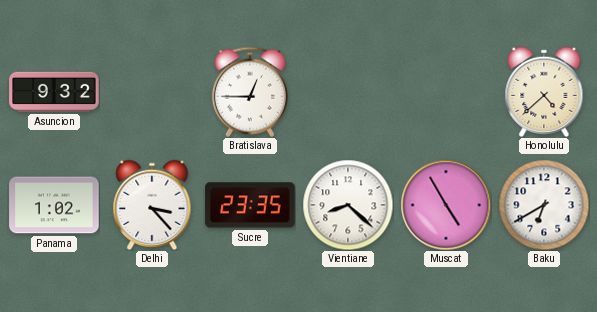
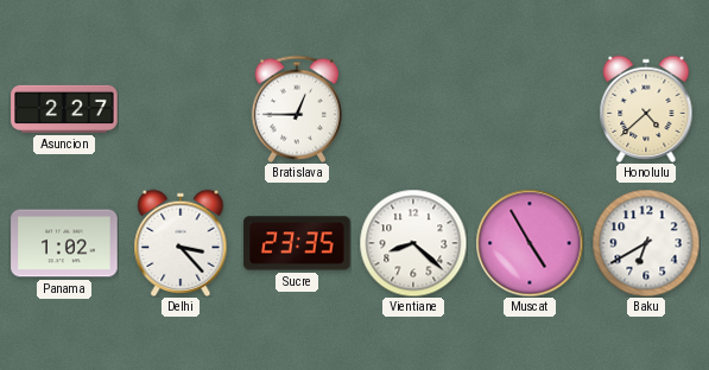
Asuncion: 9:32 -> 2:27
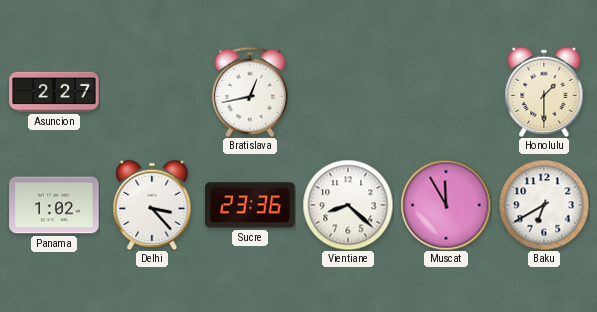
Bratislava: 12:45 -> 12:43
Honolulu: 4:38 -> 1:30
Sucre: 23:35 -> 23:36
Muscat: 4:55 -> 11:55
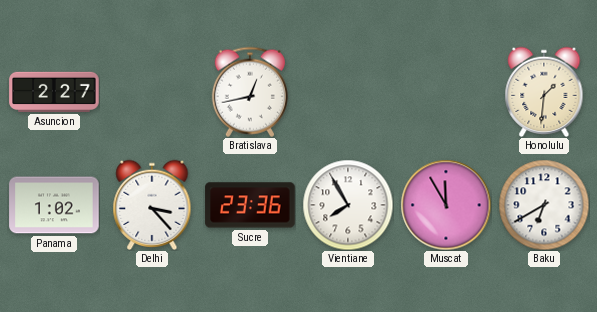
Honolulu: 1:30 -> 1:31
Vientiane: 8:22 -> 7:55
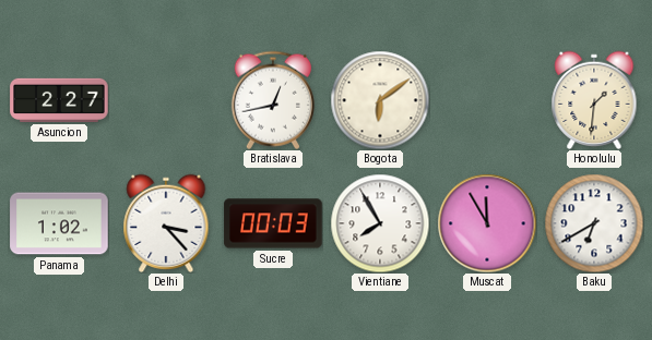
Bogota: none -> 6:09
Sucre: 23:36 -> 00:03
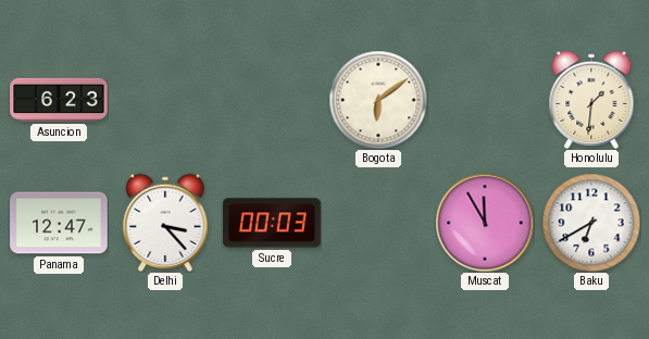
Asuncion: 2:27 -> 6:23
Bratislava: 12:43 -> none
Panama: 1:02 -> 12:47
Vientiane: 7:55 -> none
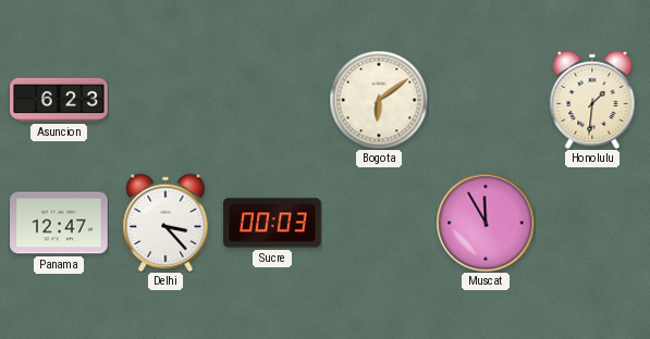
Baku: 6:40 -> none
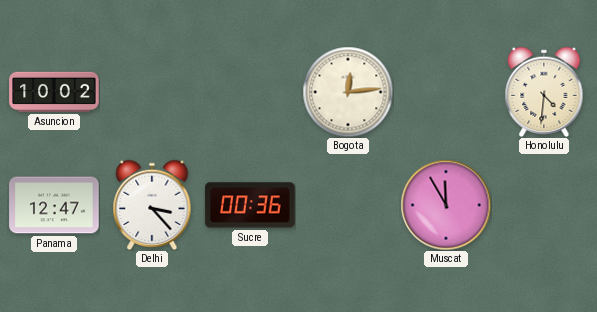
Asuncion: 6:23 -> 10:02
Bogota: 6:09 -> 12:14
Honolulu: 1:31 -> 4:31
Sucre: 00:03 -> 00:36
